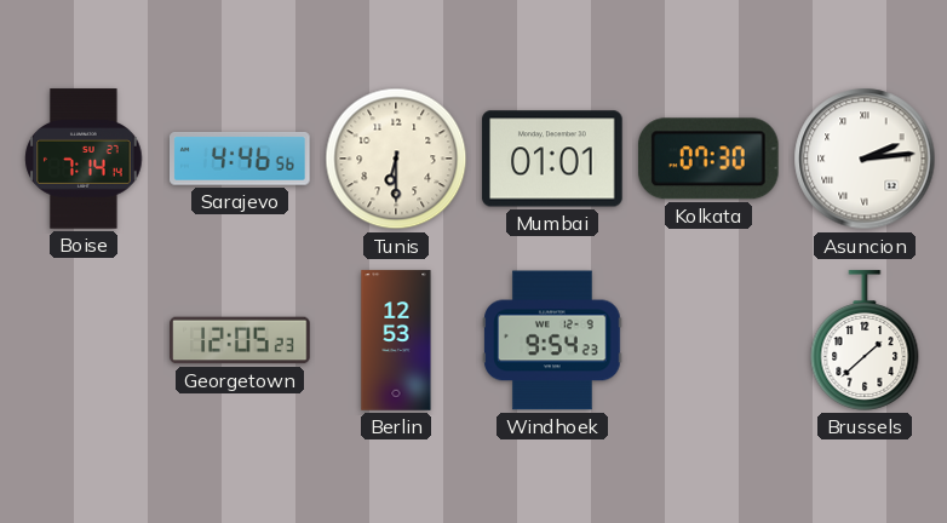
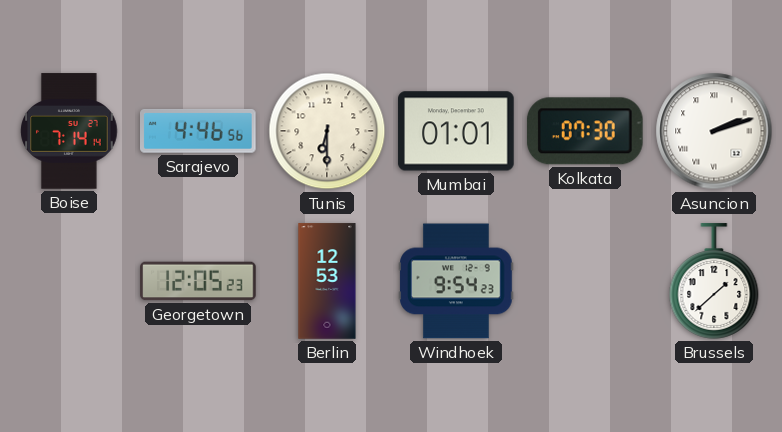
Asuncion: 2:14 -> 2:12
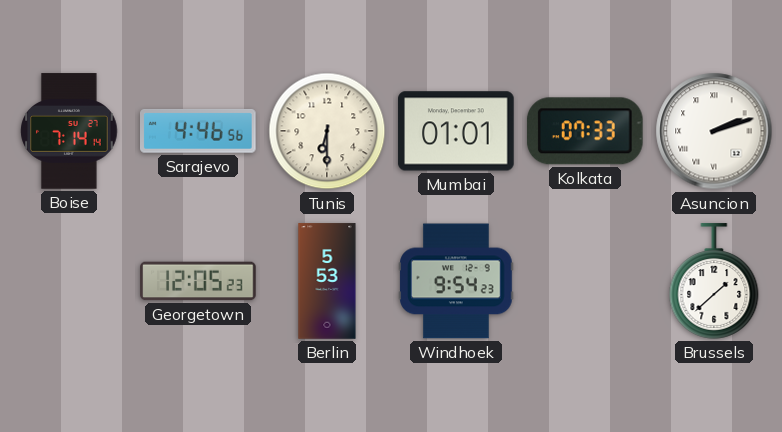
Kolkata: 07:30 -> 07:33
Berlin: 12:53 -> 5:53
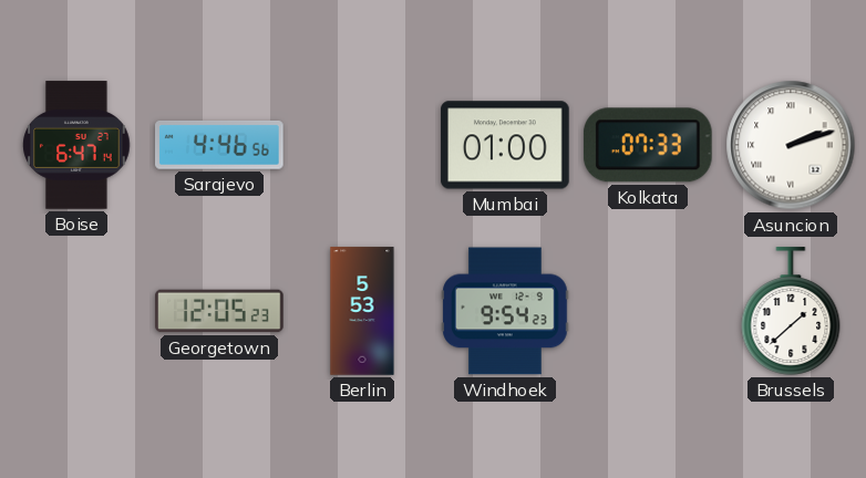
Boise: 7:14 -> 6:47
Tunis: 6:30 -> none
Mumbai: 01:01 -> 01:00
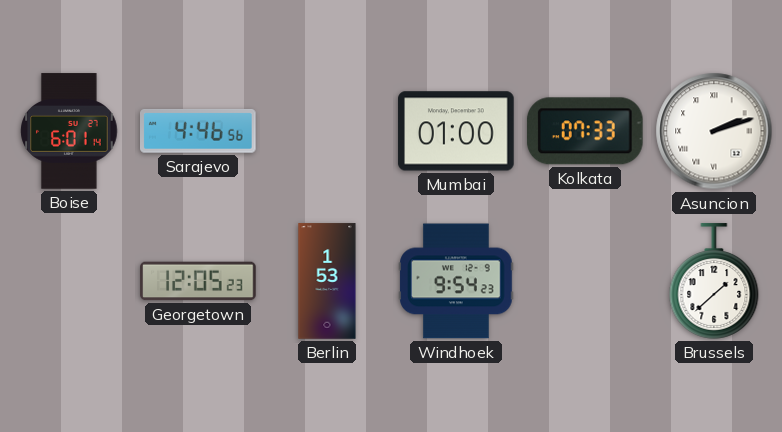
Boise: 6:47 -> 6:01
Berlin: 5:53 -> 1:53
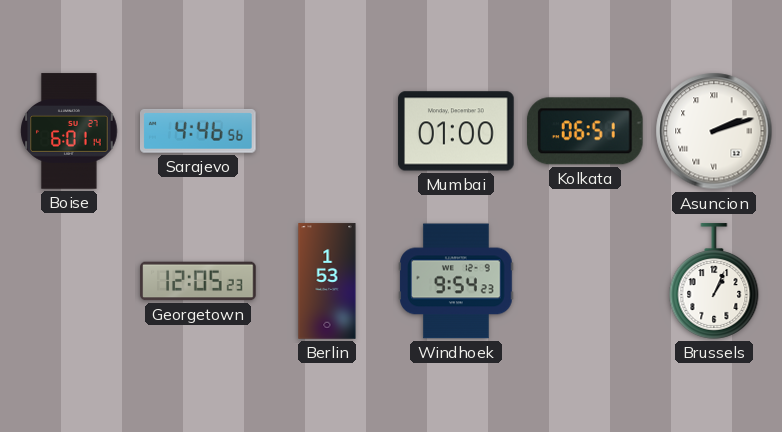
Kolkata: 07:33 -> 06:51
Brussels: 1:38 -> 1:04
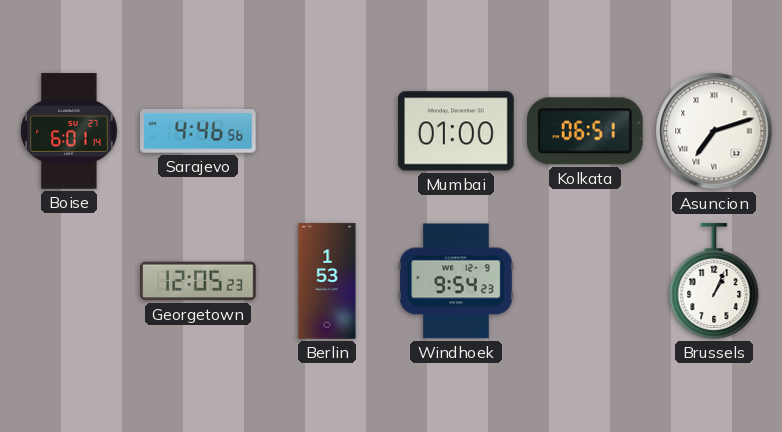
Asuncion: 2:12 -> 7:12
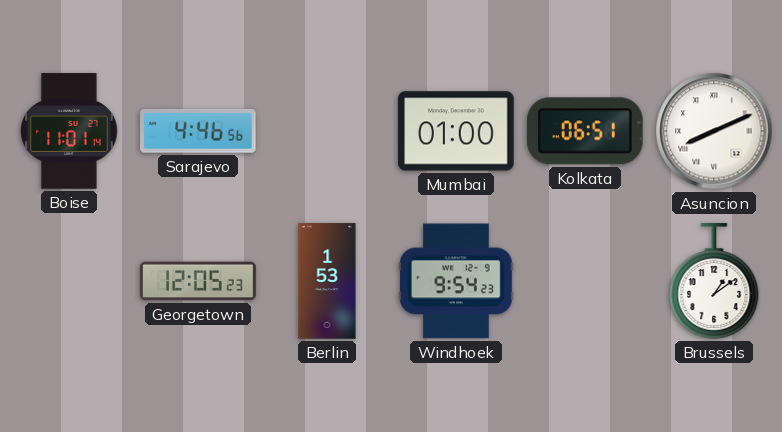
Boise: 6:01 -> 11:01
Asuncion: 7:12 -> 8:11
Brussels: 1:04 -> 1:09
